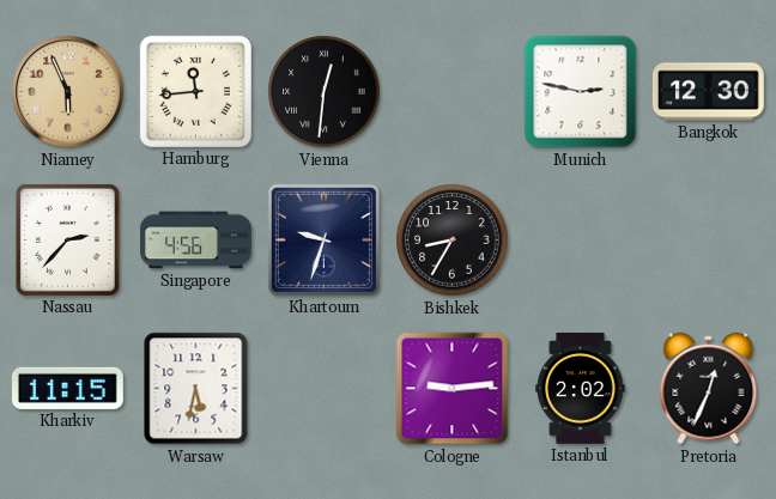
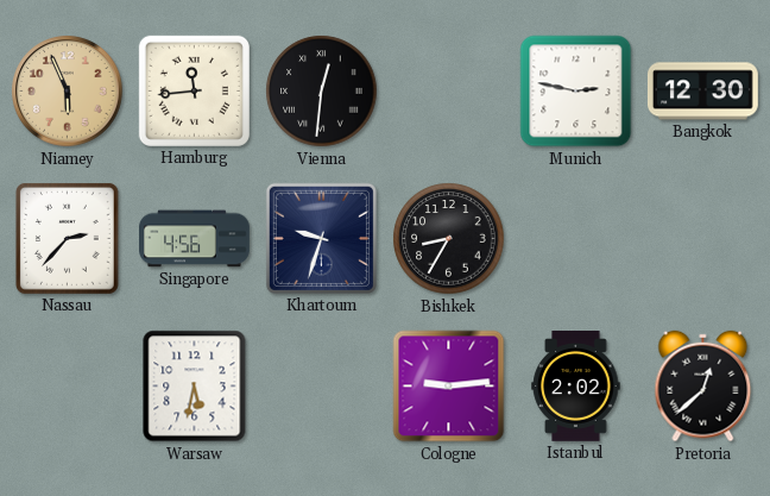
Kharkiv: 11:15 -> none
Pretoria: 12:34 -> 12:38
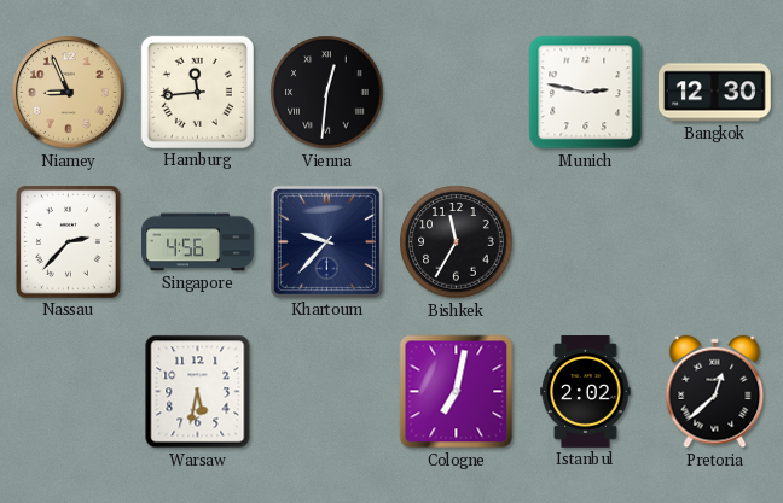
Niamey: 5:56 -> 8:56
Khartoum: 9:33 -> 9:37
Bishkek: 8:35 -> 11:35
Cologne: 9:14 -> 7:02
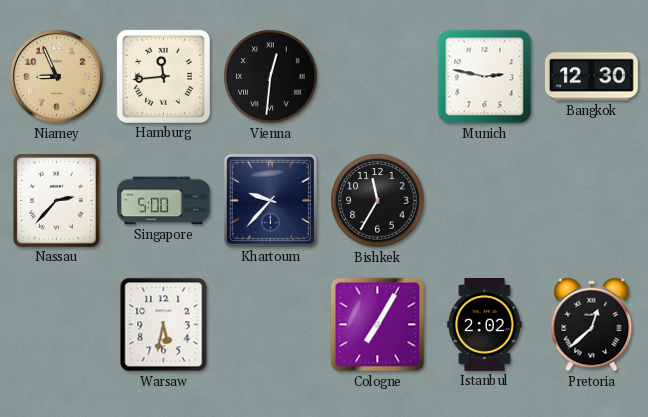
Singapore: 4:56 -> 5:00
Cologne: 7:02 -> 7:05
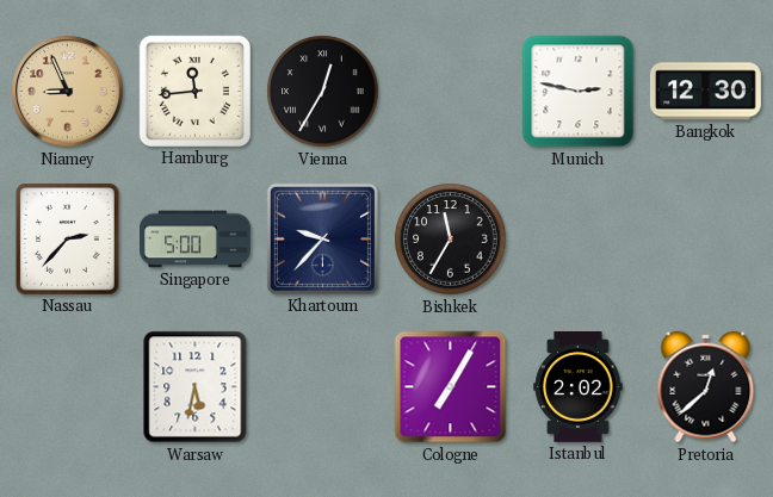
Vienna: 12:31 -> 12:35
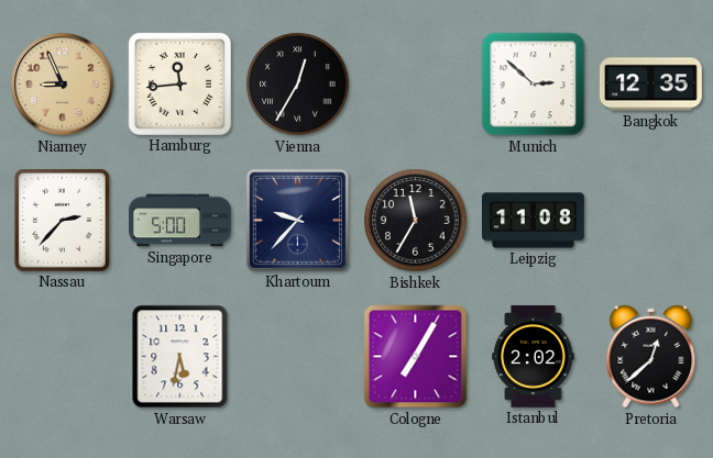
Munich: 2:47 -> 2:52
Bangkok: 12:30 -> 12:35
Leipzig: none -> 11:08
